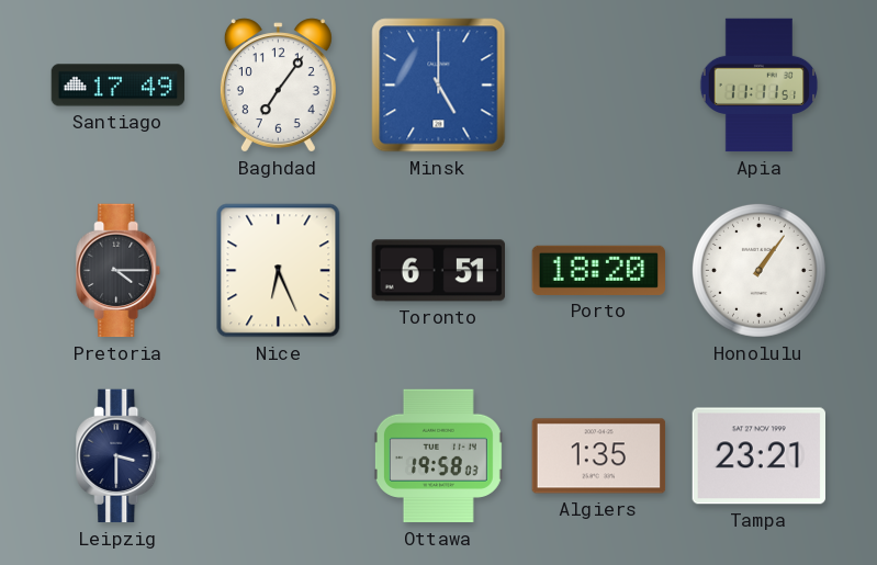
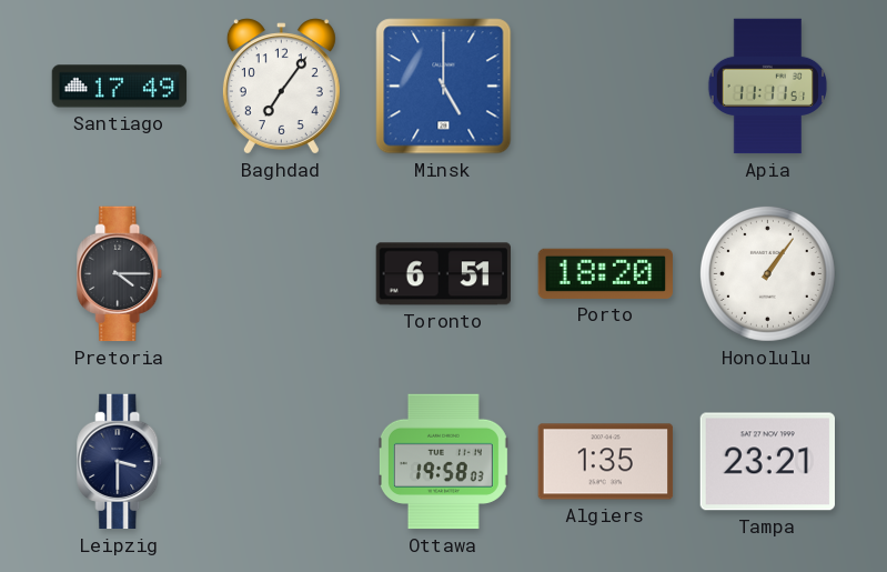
Nice: 6:26 -> none
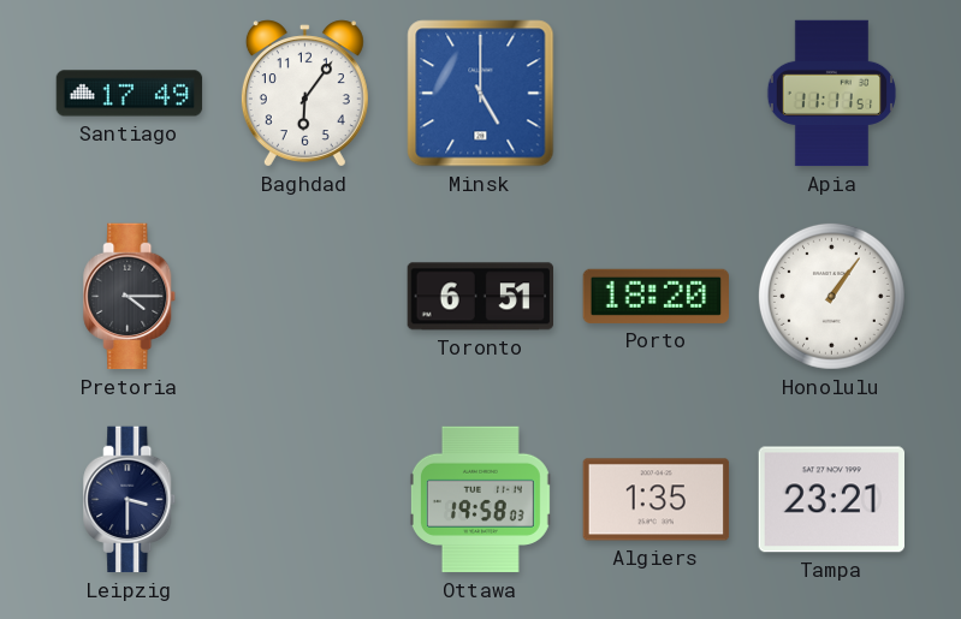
Baghdad: 7:06 -> 6:06
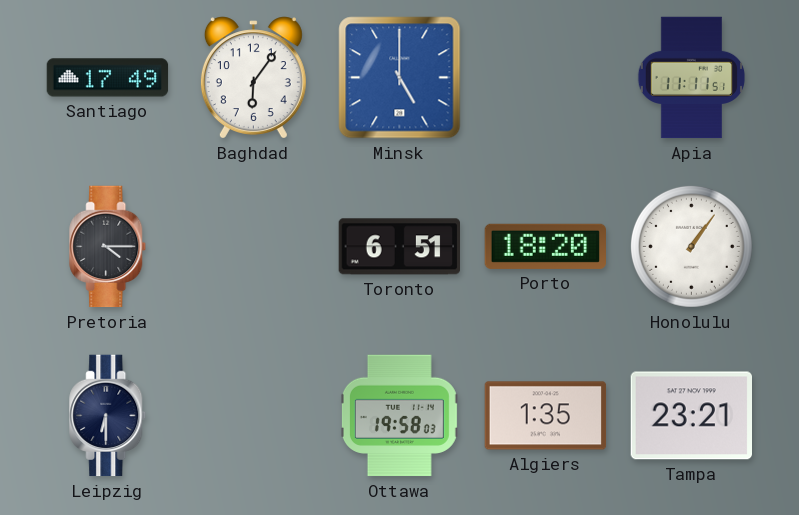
Leipzig: 3:30 -> 6:30
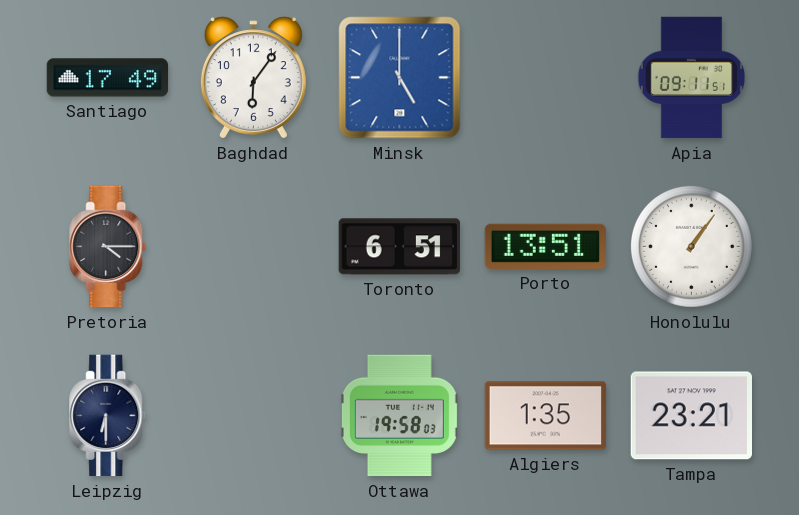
Apia: 11:11 -> 09:11
Porto: 18:20 -> 13:51
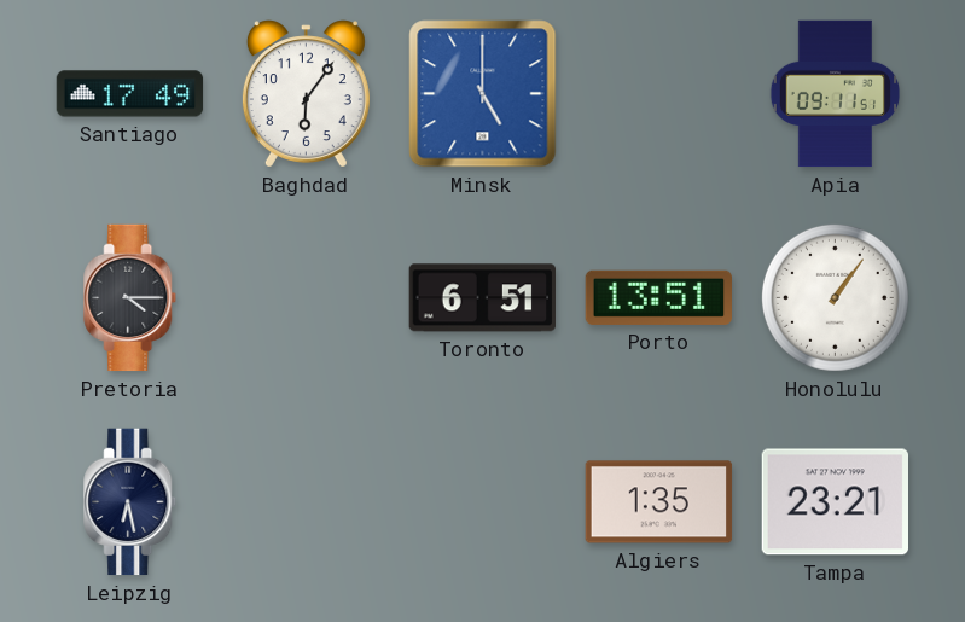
Leipzig: 6:30 -> 6:28
Ottawa: 19:58 -> none
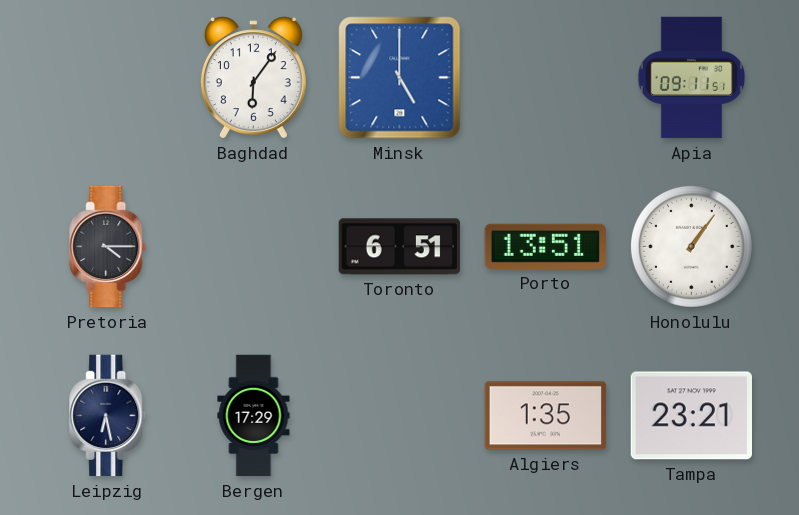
Santiago: 17:49 -> none
Bergen: none -> 17:29
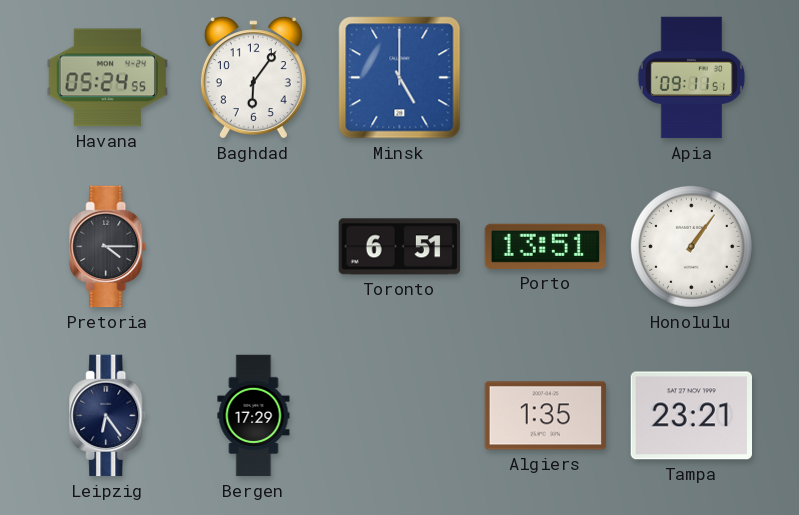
Havana: none -> 05:24
Leipzig: 6:28 -> 6:24
